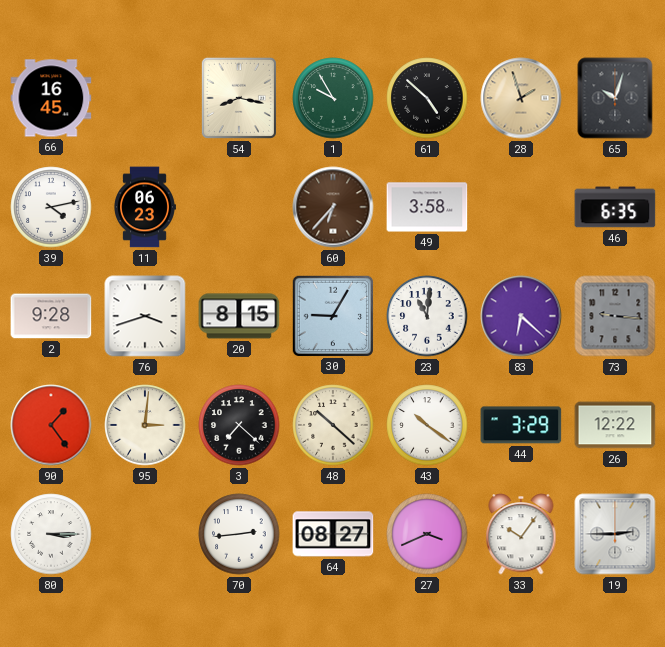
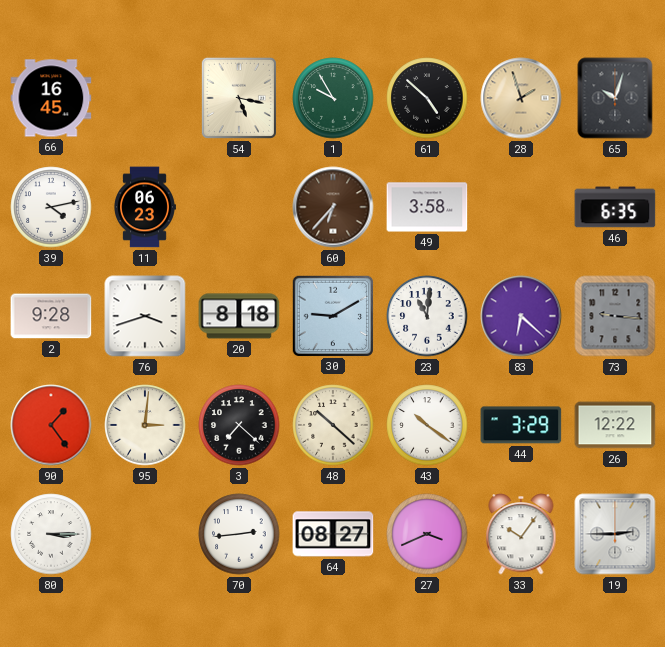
54: 8:17 -> 5:17
20: 8:15 -> 8:18
30: 9:05 -> 9:10
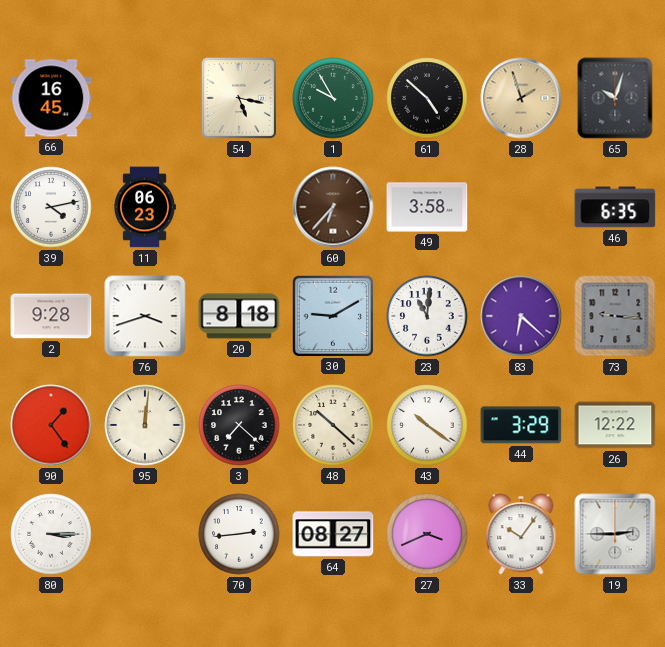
95: 3:01 -> 12:01
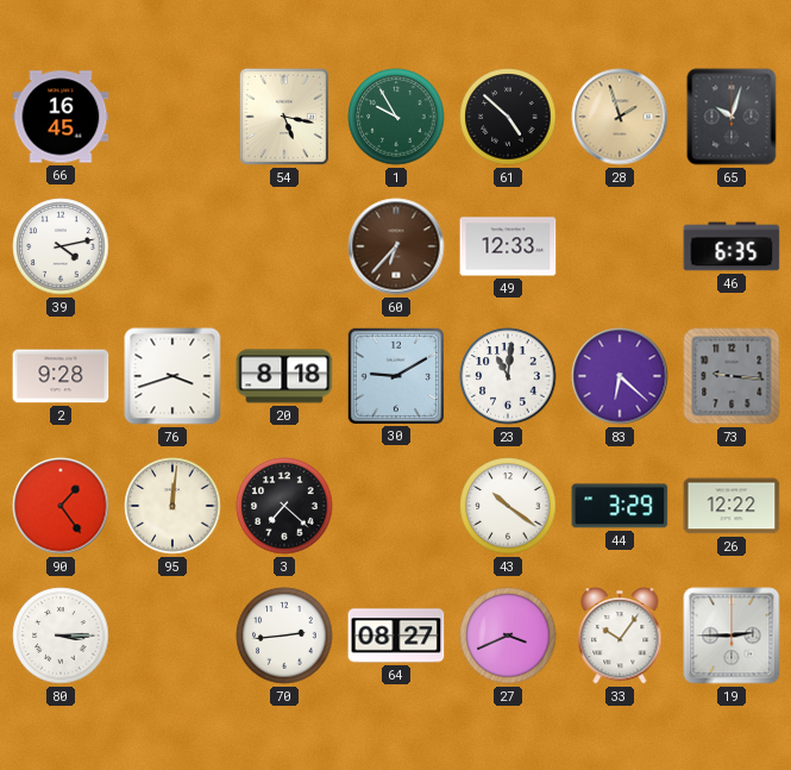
11: 06:23 -> none
49: 3:58 -> 12:33
48: 10:22 -> none
